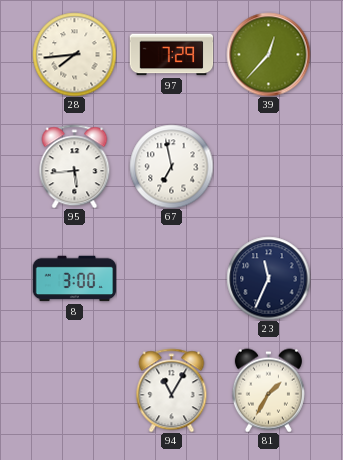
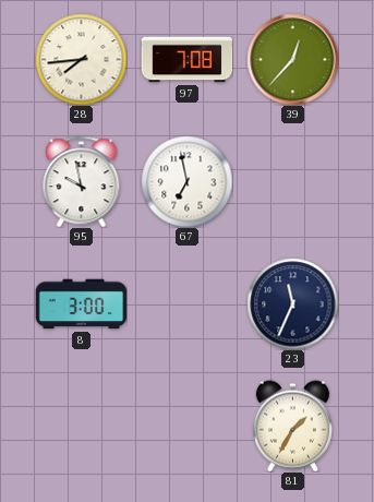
97: 7:29 -> 7:08
95: 5:44 -> 9:58
94: 11:05 -> none
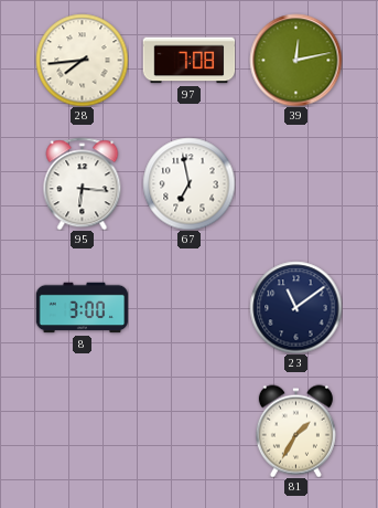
39: 12:37 -> 12:13
95: 9:58 -> 6:16
23: 11:34 -> 11:09
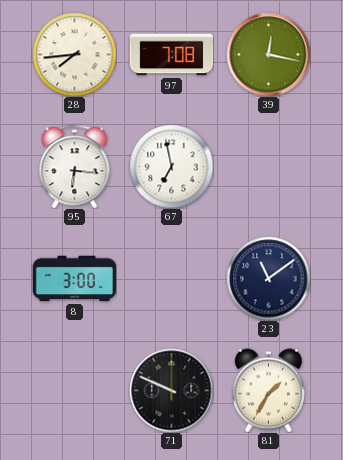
39: 12:13 -> 12:17
71: none -> 9:49
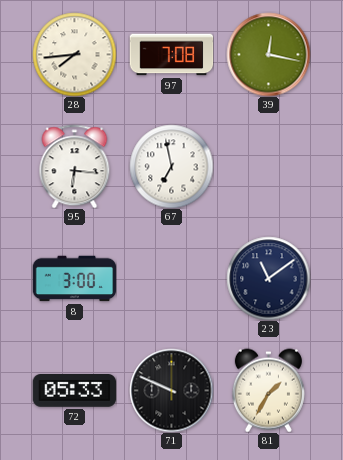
72: none -> 05:33
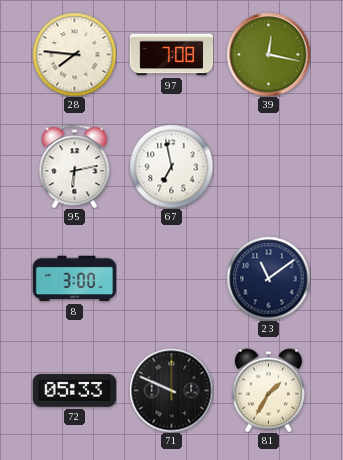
28: 7:44 -> 7:46
95: 6:16 -> 6:13
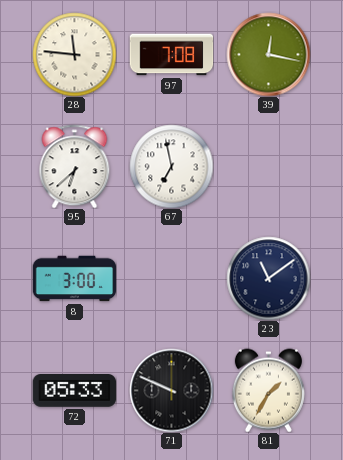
28: 7:46 -> 11:46
95: 6:13 -> 6:38
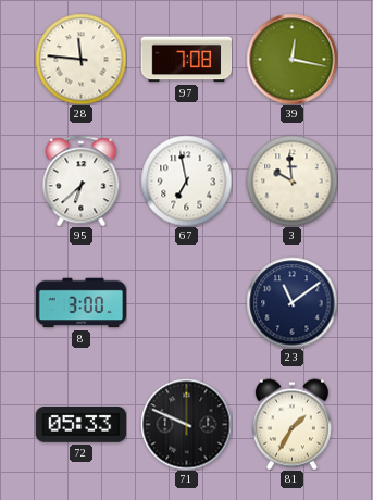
3: none -> 9:59
